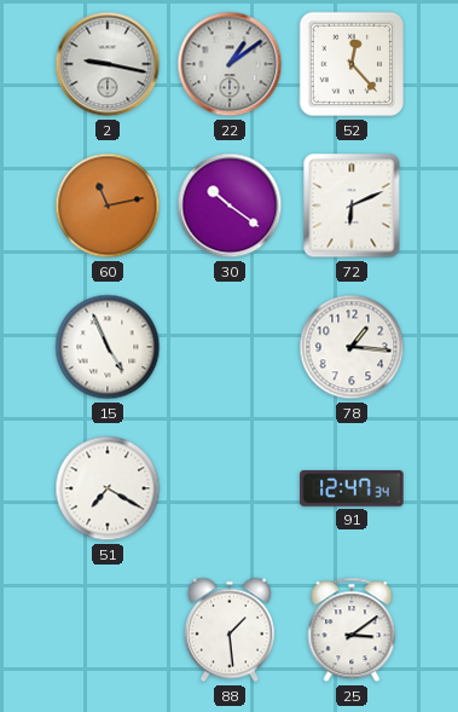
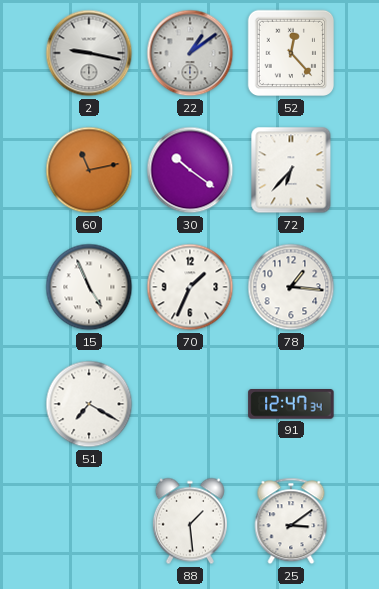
72: 6:11 -> 6:37
70: none -> 1:34
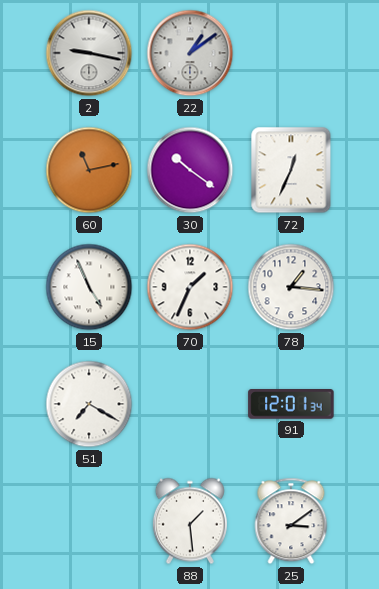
52: 12:23 -> none
72: 6:37 -> 12:34
91: 12:47 -> 12:01
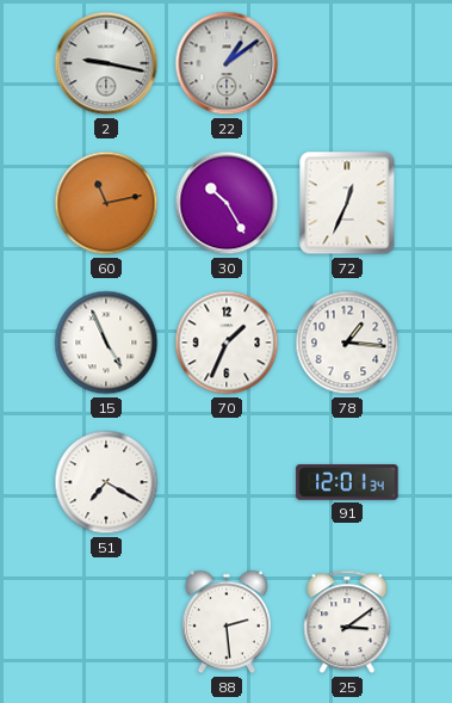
30: 10:21 -> 10:25
88: 1:29 -> 2:29
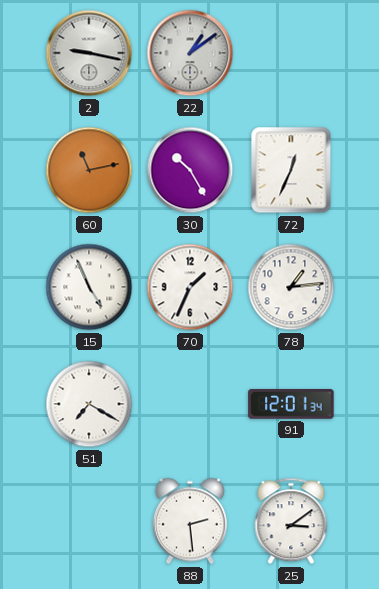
78: 1:16 -> 1:14
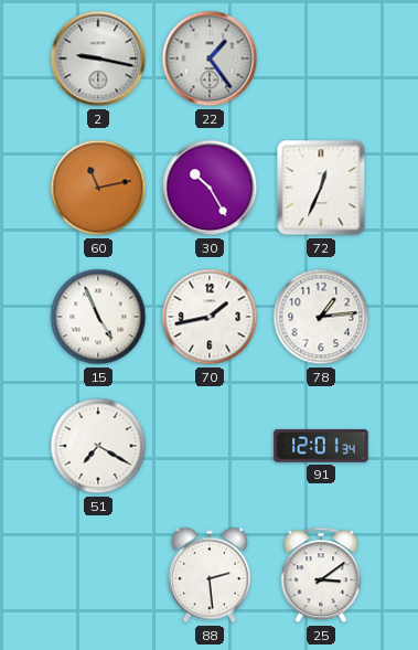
22: 1:09 -> 1:24
70: 1:34 -> 1:43
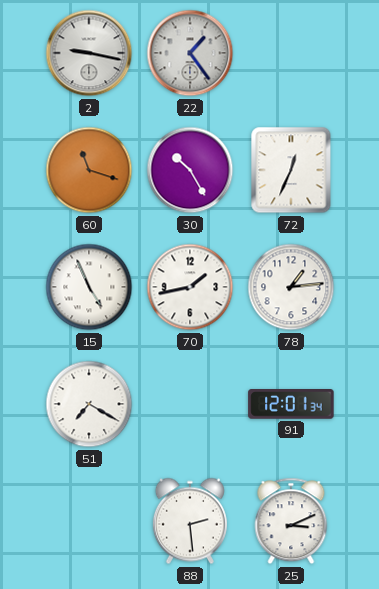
60: 11:13 -> 11:18
25: 3:09 -> 3:11
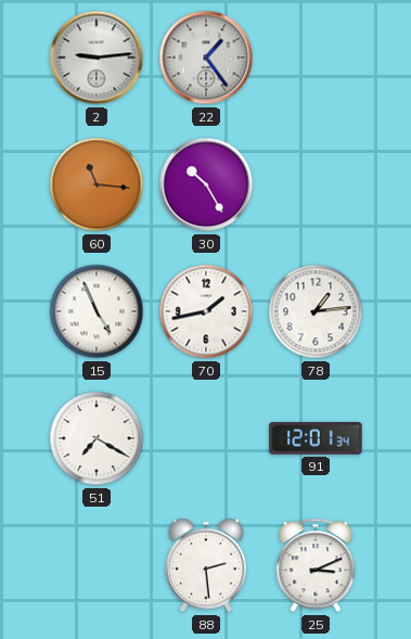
2: 9:17 -> 9:14
60: 11:18 -> 11:16
72: 12:34 -> none
